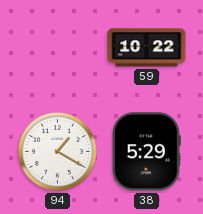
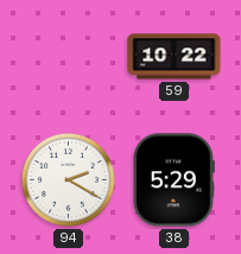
94: 1:20 -> 2:20
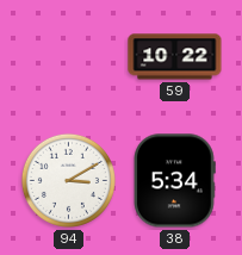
94: 2:20 -> 3:10
38: 5:29 -> 5:34
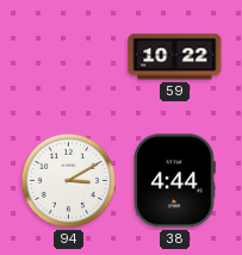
38: 5:34 -> 4:44
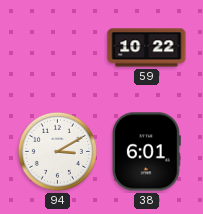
38: 4:44 -> 6:01
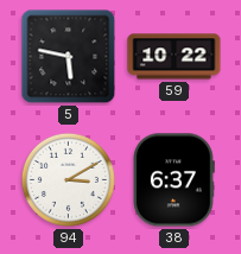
5: none -> 5:47
38: 6:01 -> 6:37
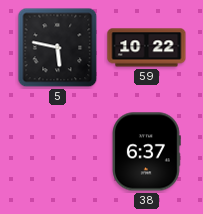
94: 3:10 -> none
